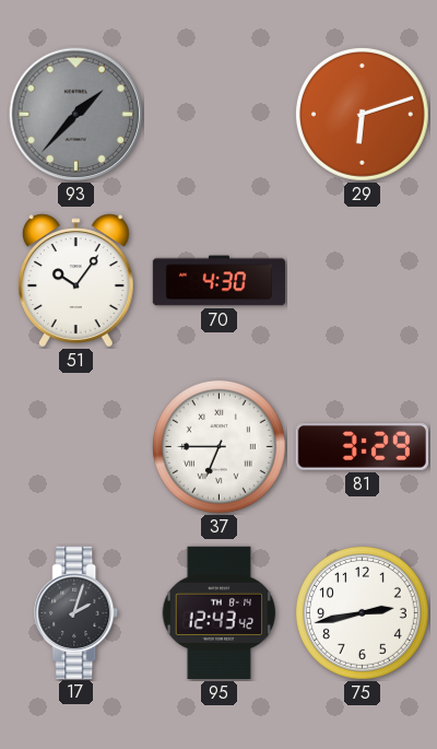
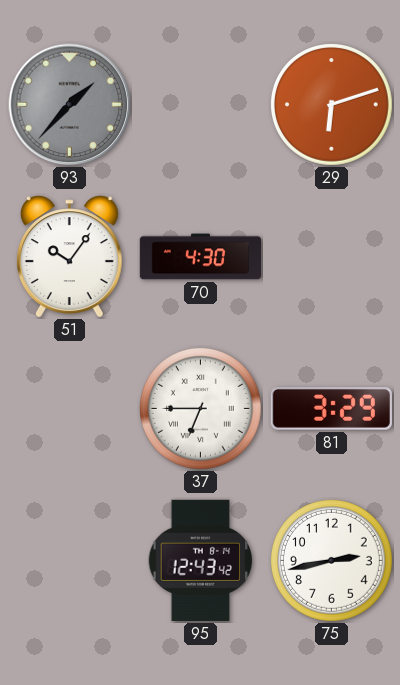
17: 2:03 -> none
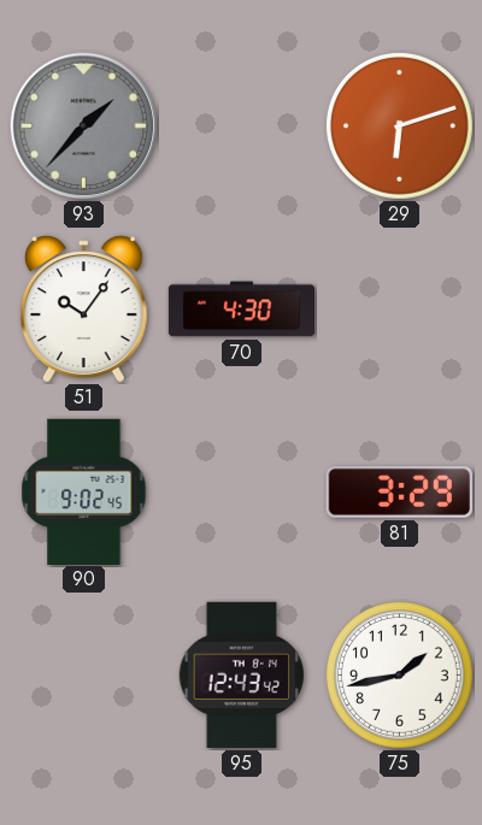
90: none -> 9:02
37: 6:45 -> none
75: 2:43 -> 1:43
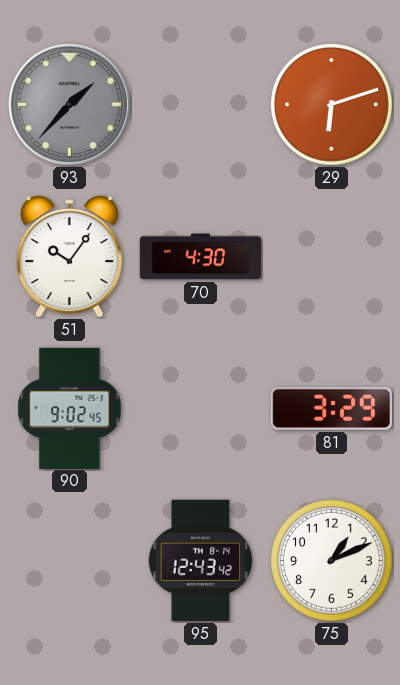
75: 1:43 -> 1:11
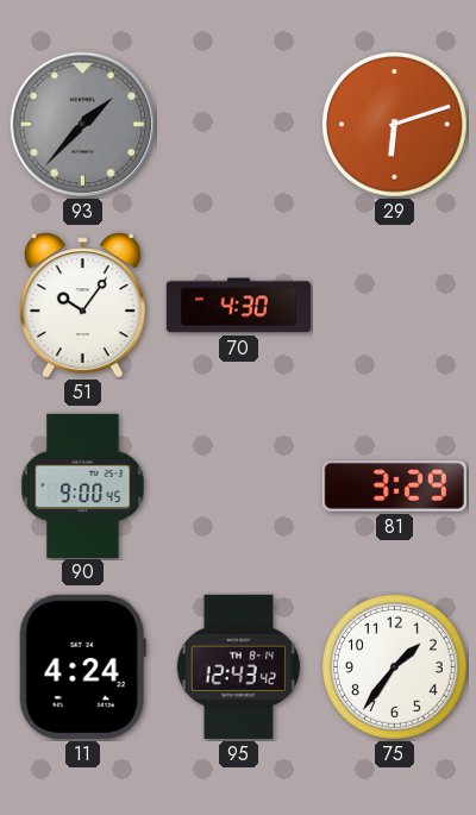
90: 9:02 -> 9:00
11: none -> 4:24
75: 1:11 -> 1:36
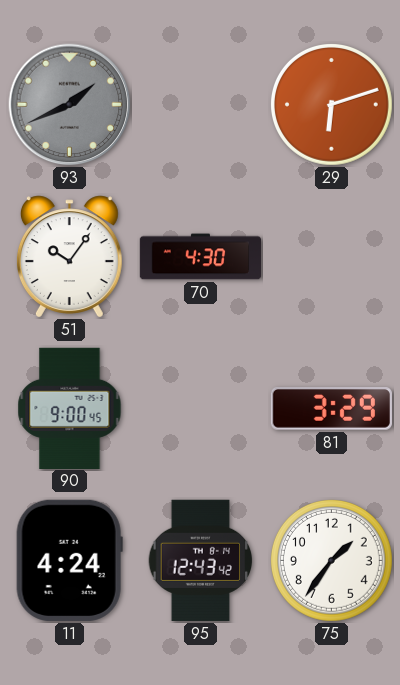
93: 1:37 -> 1:41
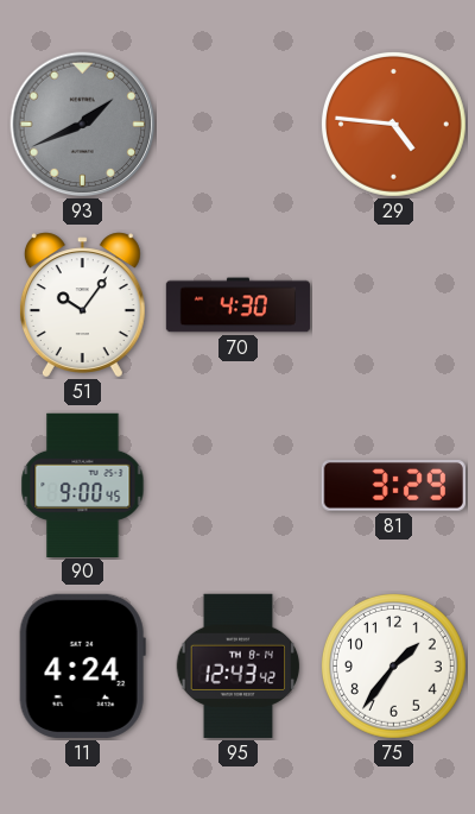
29: 6:12 -> 4:46
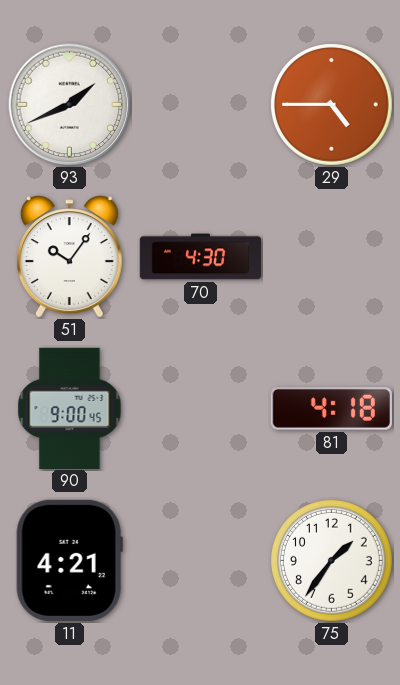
93 dial: grey -> white
29: 4:46 -> 4:45
81: 3:29 -> 4:18
11: 4:24 -> 4:21
95: 12:43 -> none
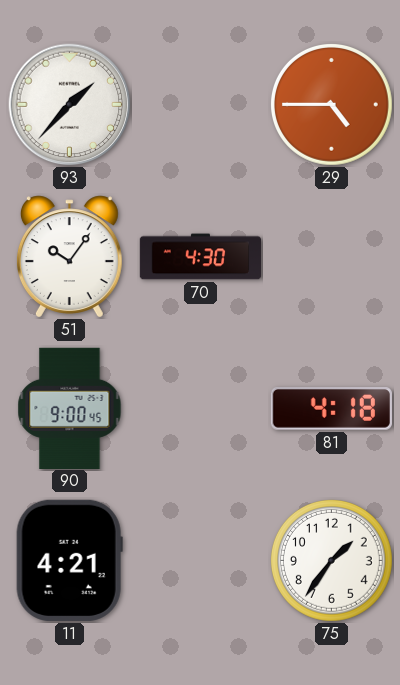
93: 1:41 -> 1:37
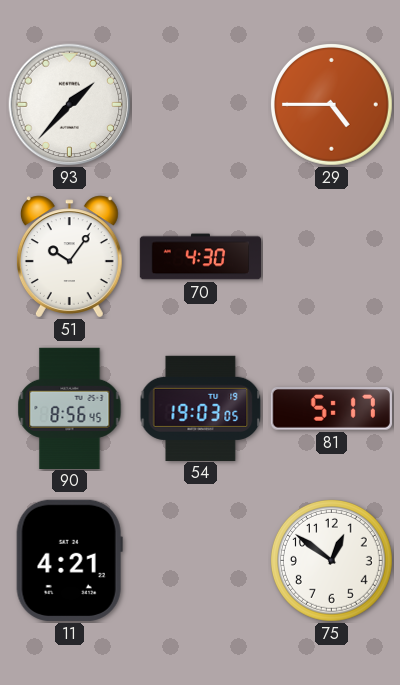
90: 9:00 -> 8:56
54: none -> 19:03
81: 4:18 -> 5:17
75: 1:36 -> 12:51
